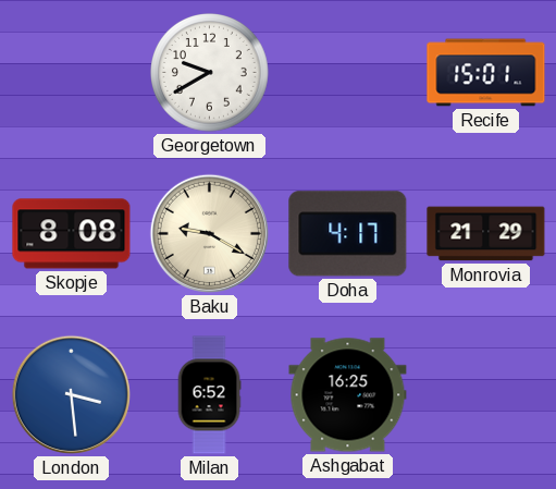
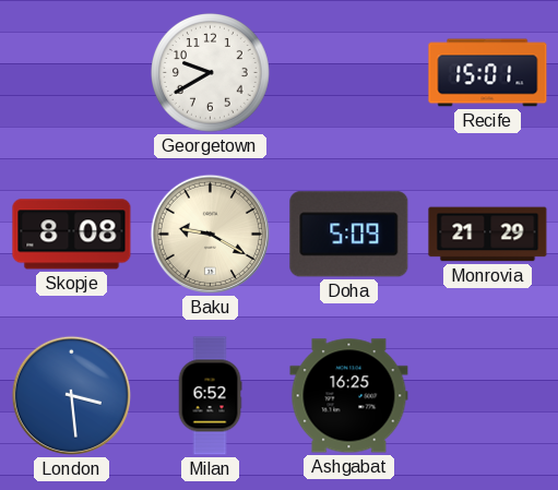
Doha: 4:17 -> 5:09
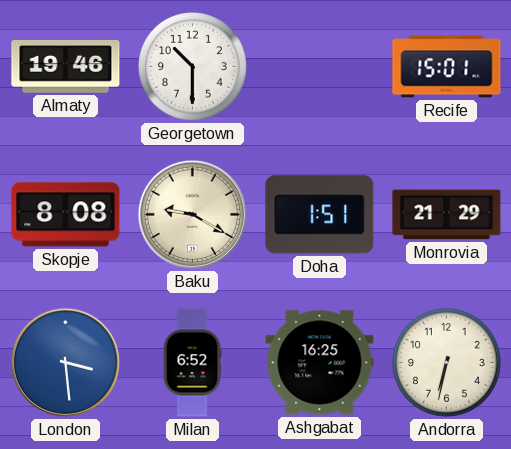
Almaty: none -> 19:46
Georgetown: 9:40 -> 10:30
Doha: 5:09 -> 1:51
Andorra: none -> 6:32
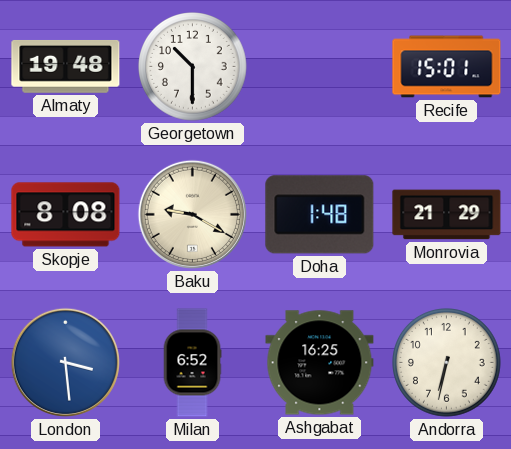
Almaty: 19:46 -> 19:48
Doha: 1:51 -> 1:48
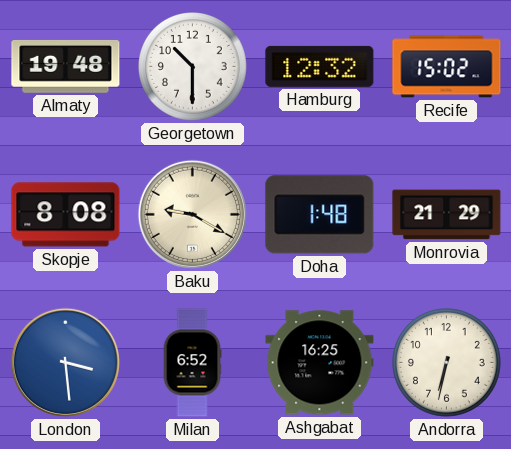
Hamburg: none -> 12:32
Recife: 15:01 -> 15:02
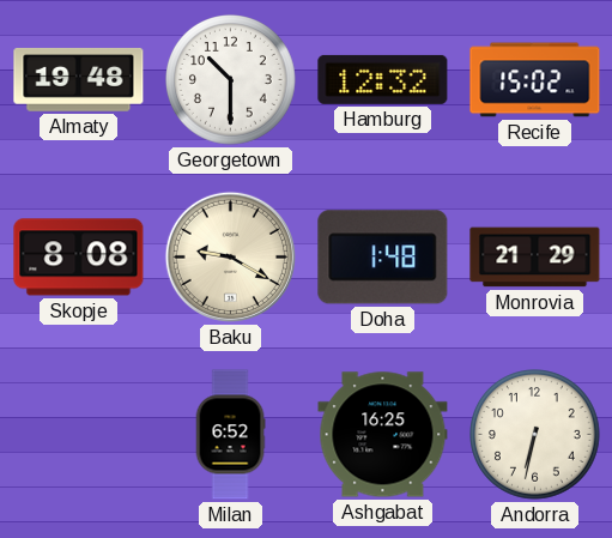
London: 3:29 -> none
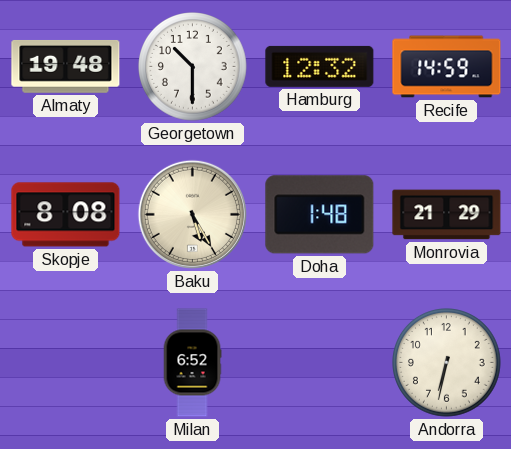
Recife: 15:02 -> 14:59
Baku: 9:20 -> 5:25
Ashgabat: 16:25 -> none
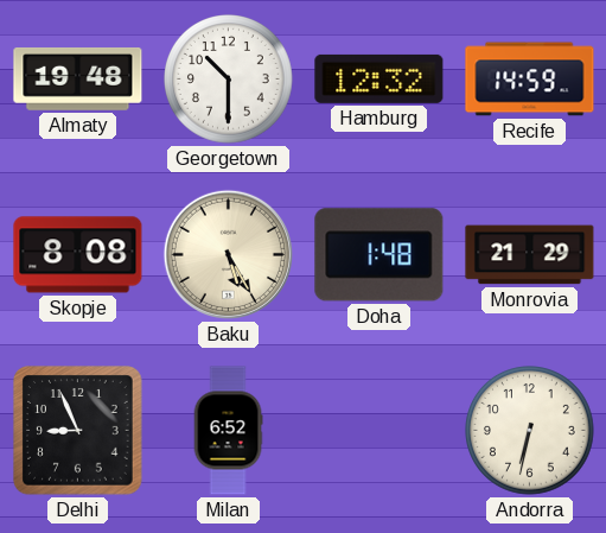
Delhi: none -> 8:56
